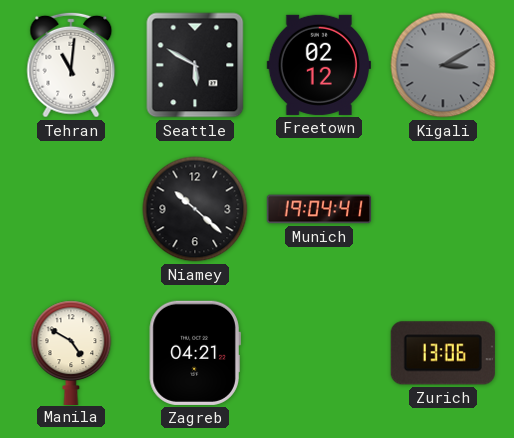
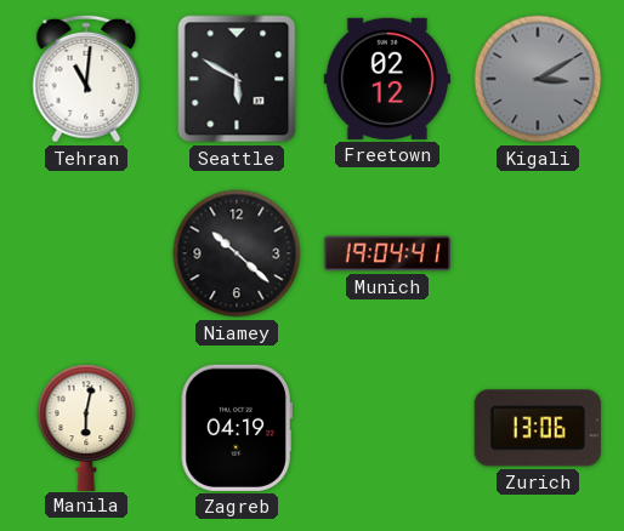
Manila: 4:50 -> 6:02
Zagreb: 04:21 -> 04:19
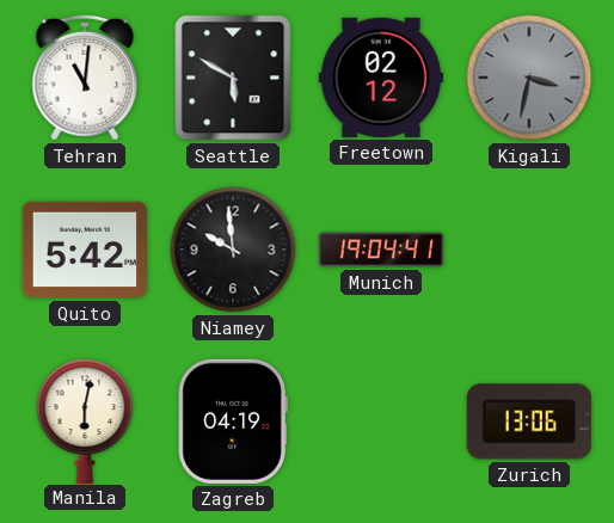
Kigali: 3:10 -> 3:32
Quito: none -> 5:42
Niamey: 10:22 -> 9:59
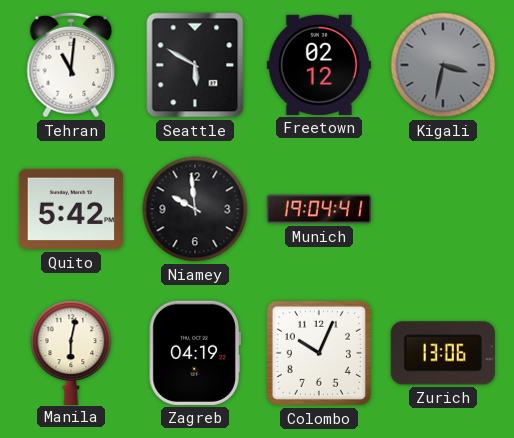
Colombo: none -> 10:04
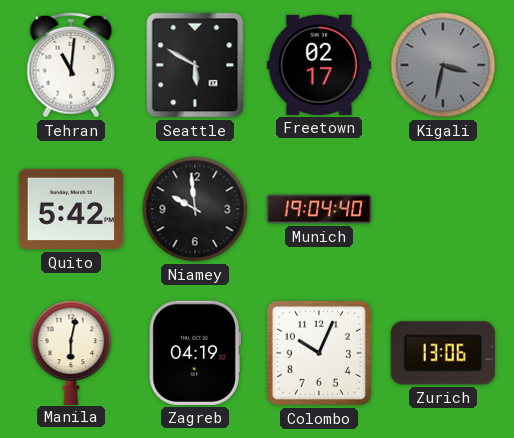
Freetown: 02:12 -> 02:17
Munich: 19:04:41 -> 19:04:40
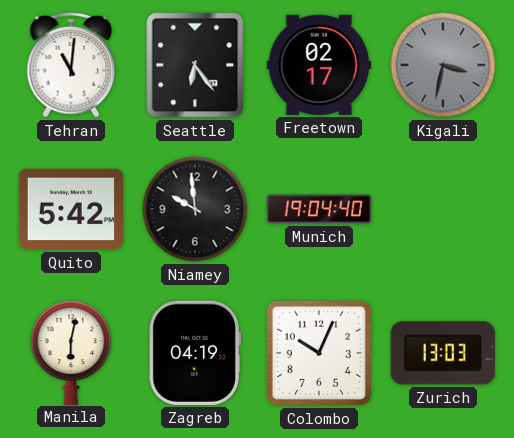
Seattle: 5:50 -> 6:24
Zurich: 13:06 -> 13:03
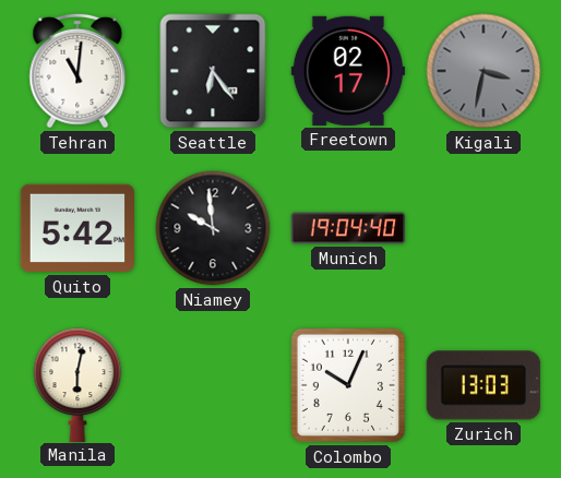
Zagreb: 04:19 -> none
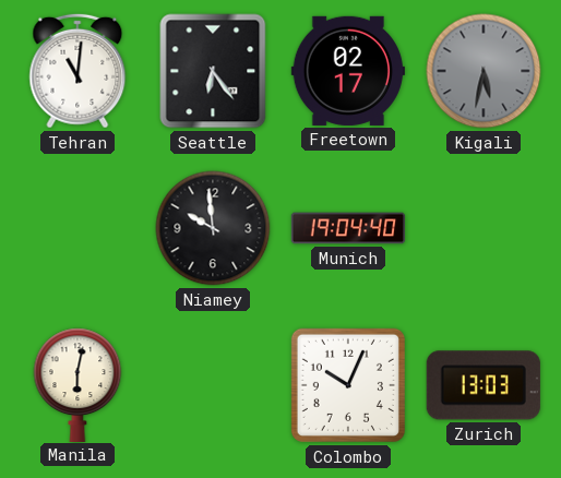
Kigali: 3:32 -> 5:32
Quito: 5:42 -> none
